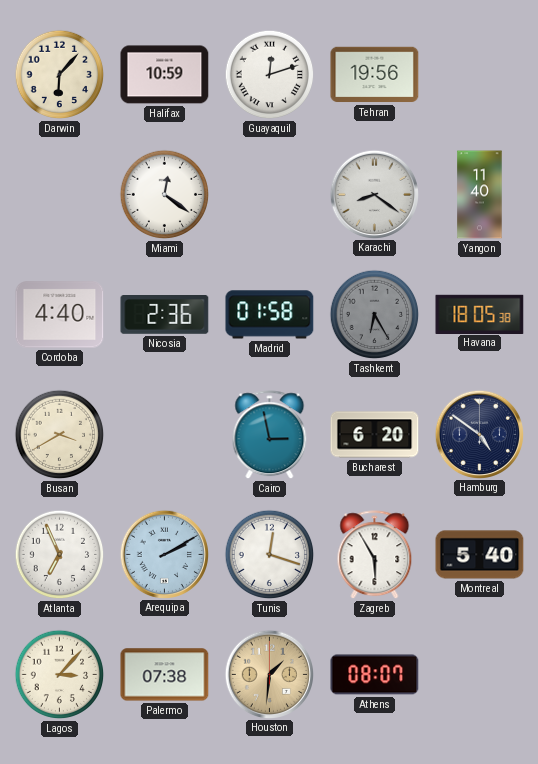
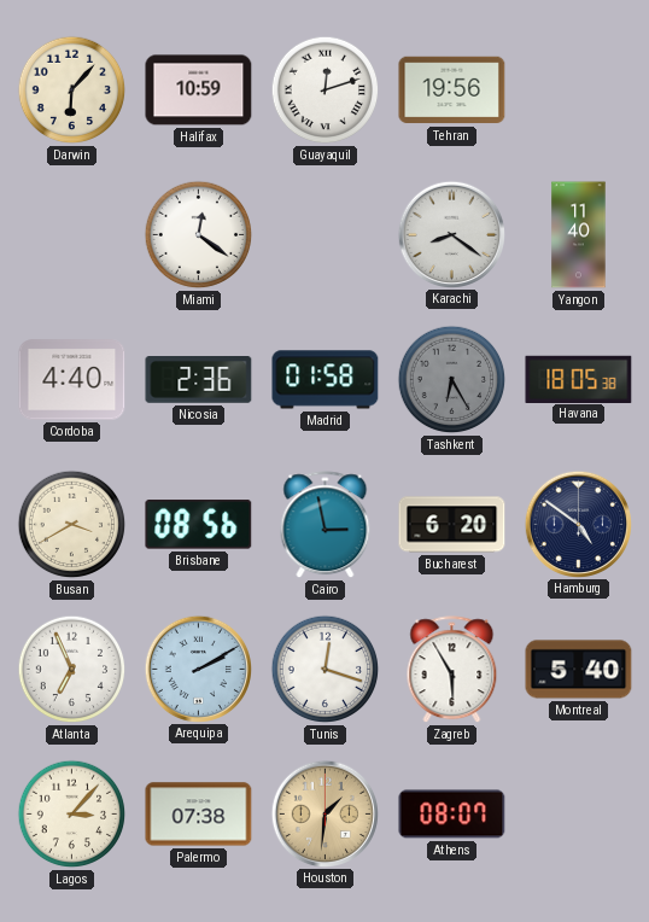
Brisbane: none -> 08:56
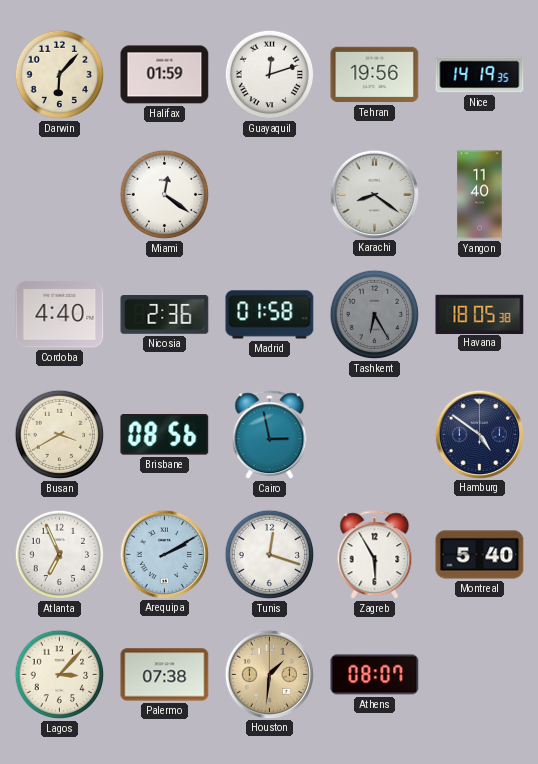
Halifax: 10:59 -> 01:59
Nice: none -> 14:19
Bucharest: 6:20 -> none
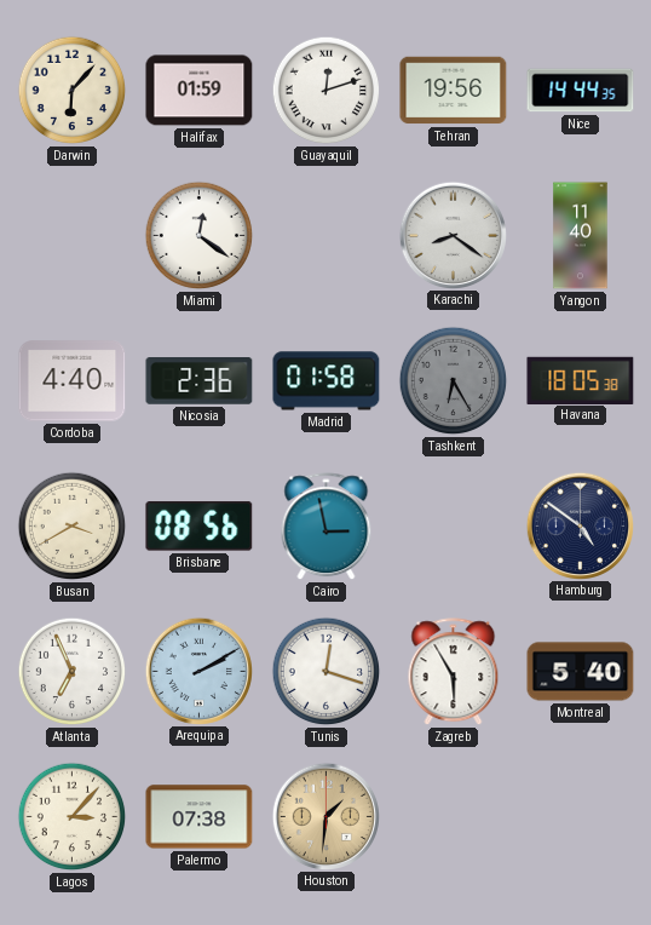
Nice: 14:19 -> 14:44
Athens: 08:07 -> none
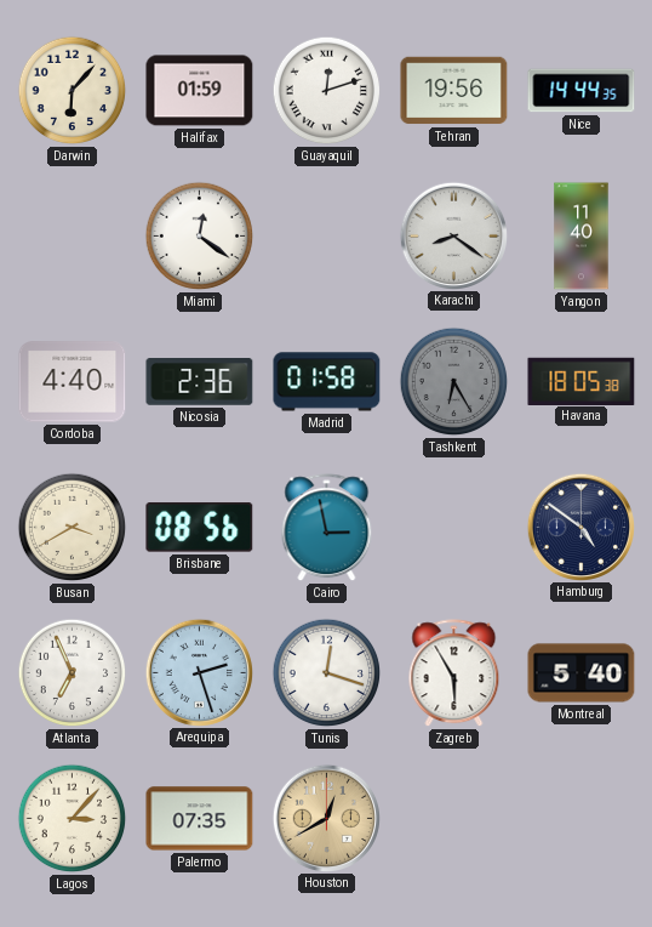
Arequipa: 2:10 -> 2:27
Palermo: 07:38 -> 07:35
Houston: 1:31 -> 12:40
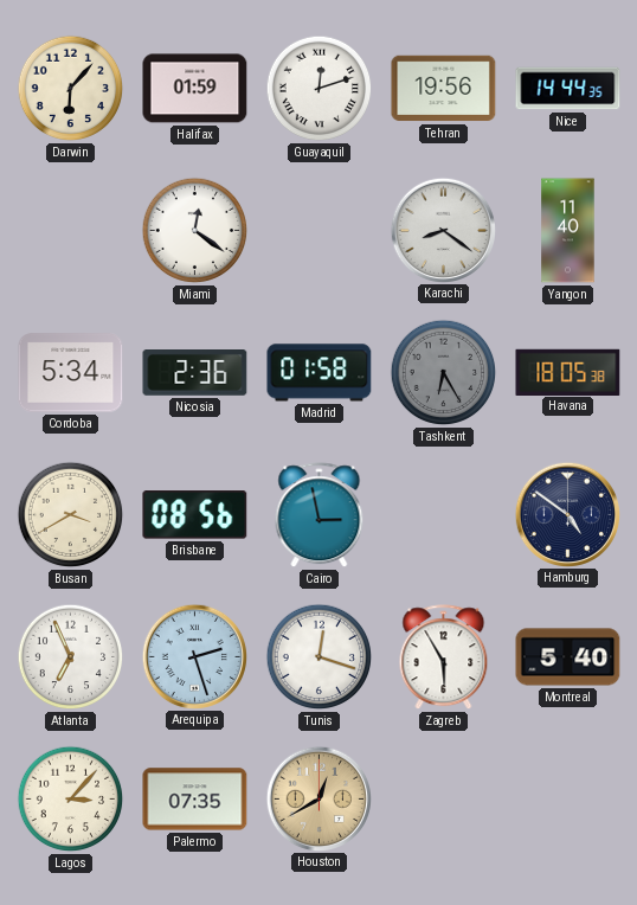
Cordoba: 4:40 -> 5:34
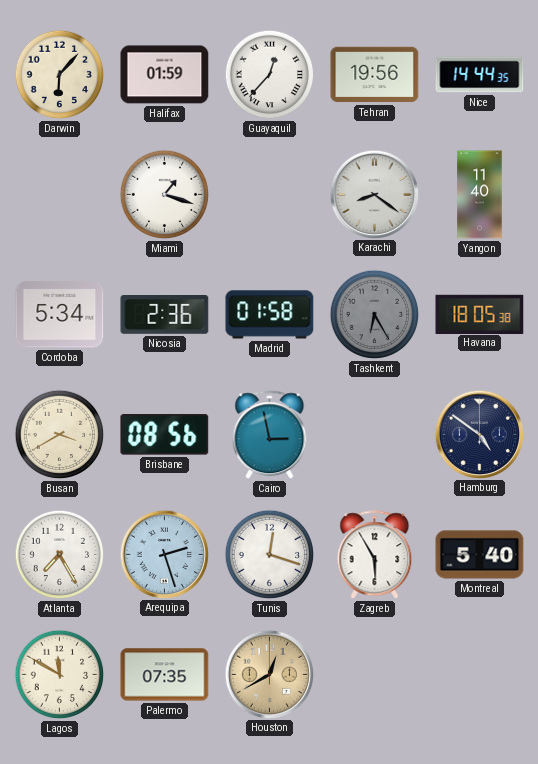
Guayaquil: 12:12 -> 12:37
Miami: 12:21 -> 1:18
Atlanta: 6:56 -> 7:25
Lagos: 3:07 -> 11:50
